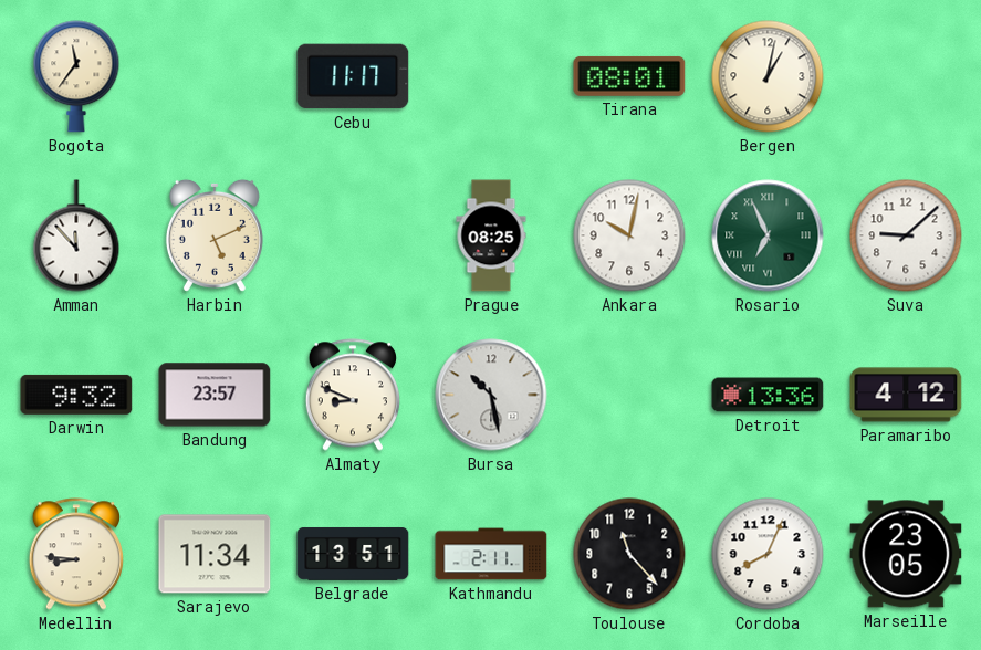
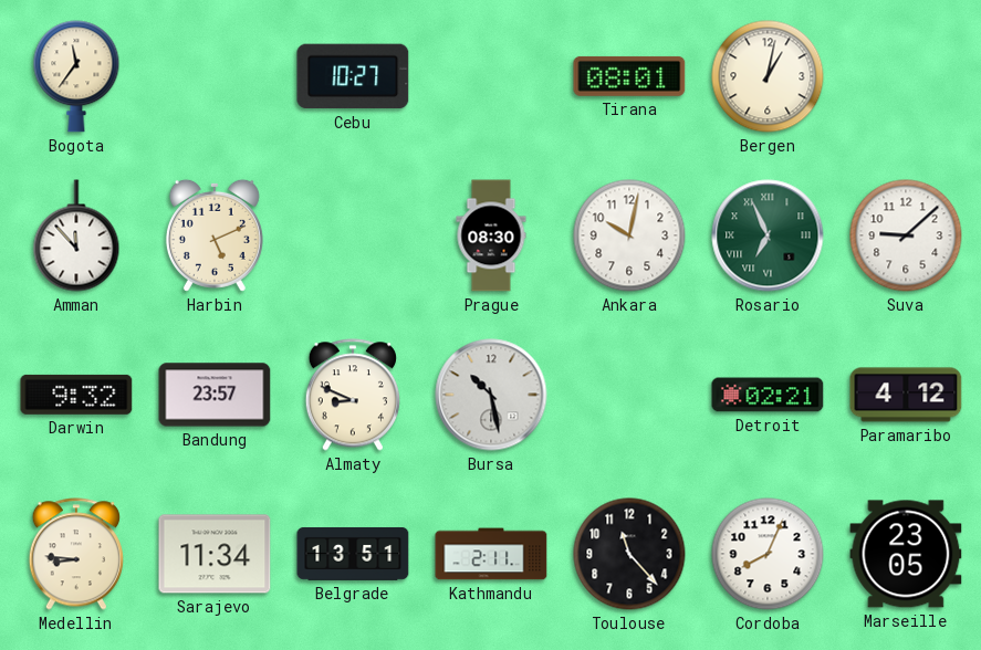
Cebu: 11:17 -> 10:27
Prague: 08:25 -> 08:30
Detroit: 13:36 -> 02:21
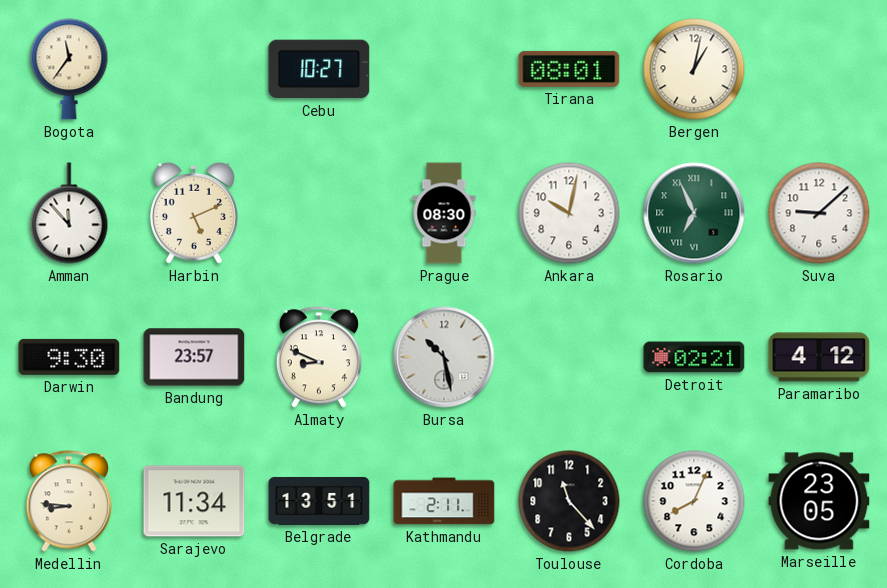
Darwin: 9:32 -> 9:30
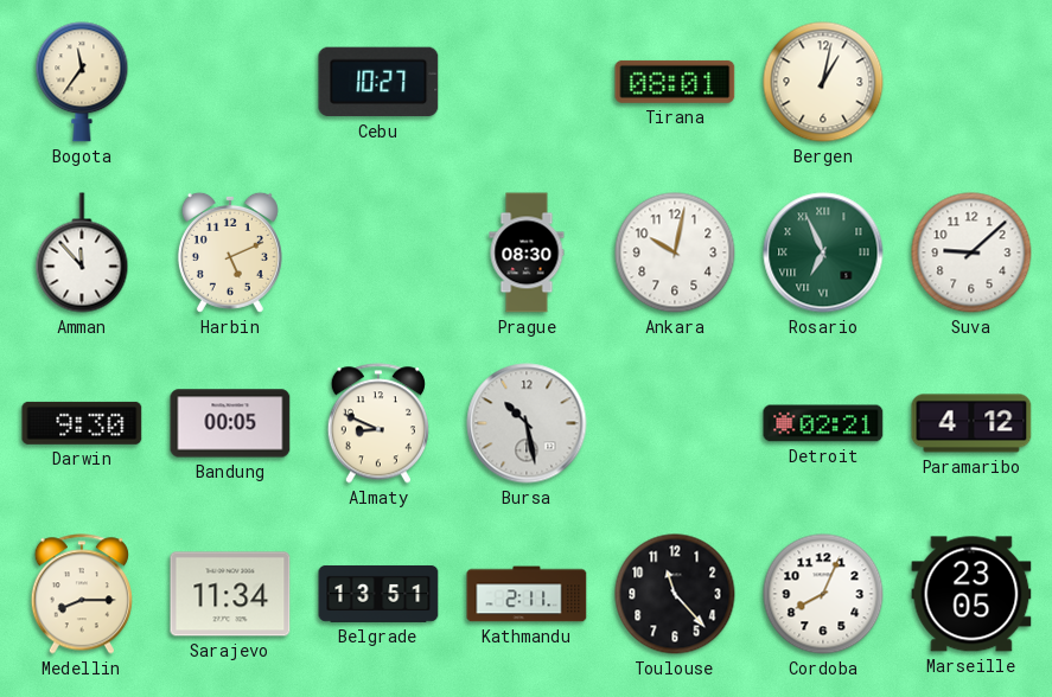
Bandung: 23:57 -> 00:05
Medellin: 8:46 -> 8:15
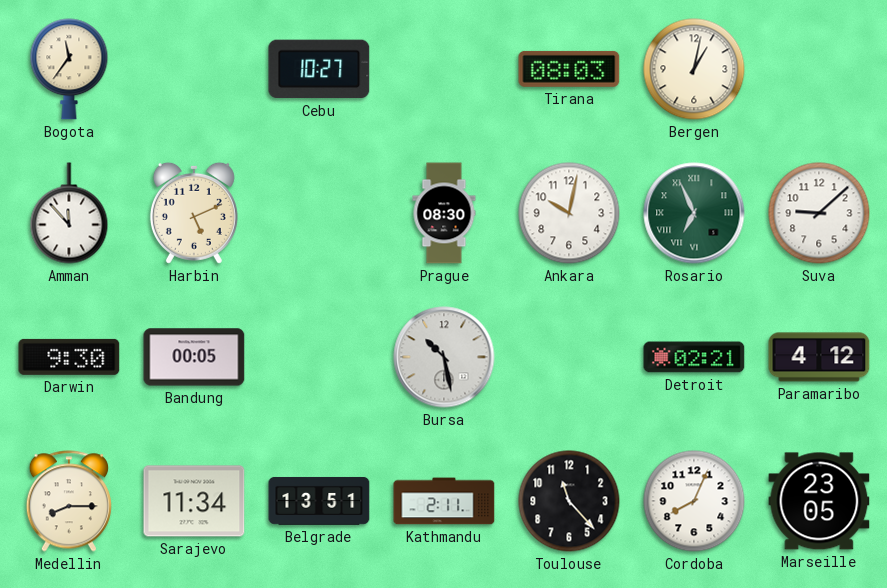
Tirana: 08:01 -> 08:03
Almaty: 8:49 -> none
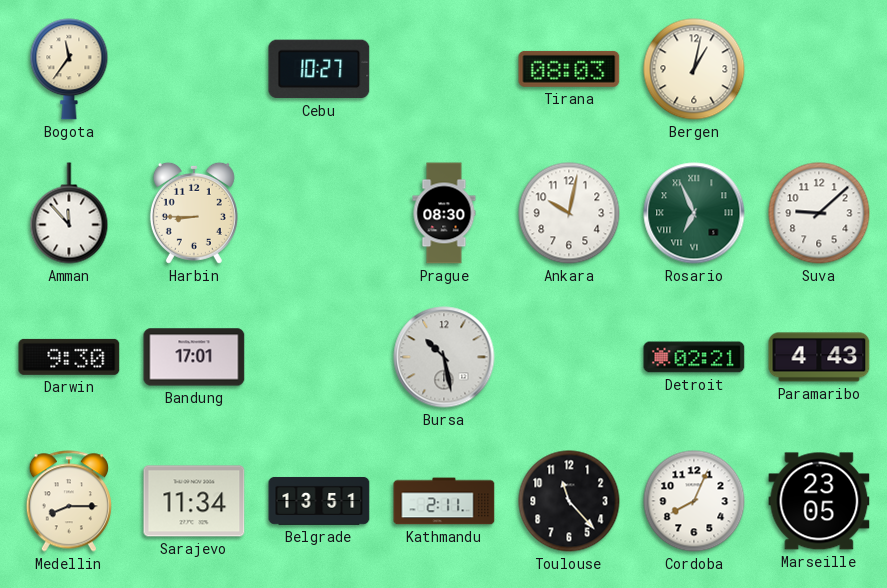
Harbin: 5:11 -> 8:45
Bandung: 00:05 -> 17:01
Paramaribo: 4:12 -> 4:43
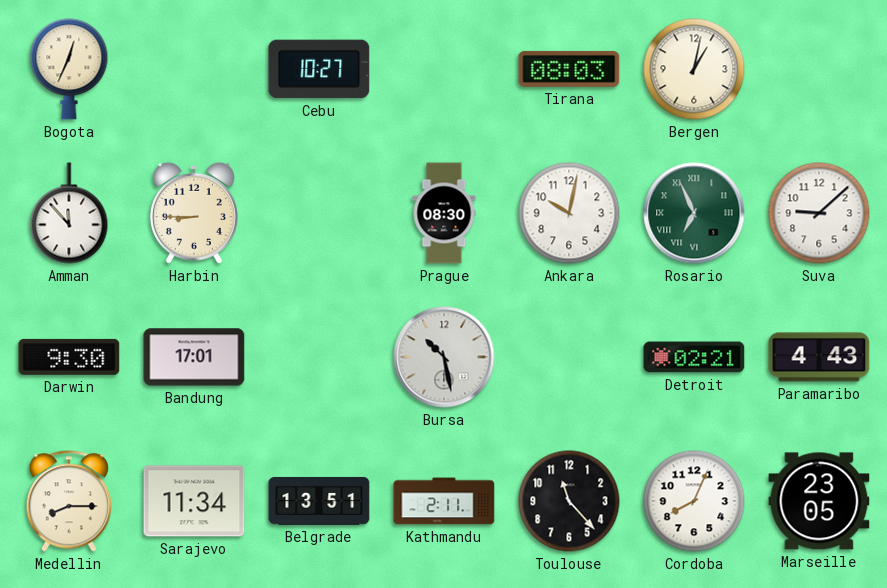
Bogota: 11:36 -> 12:34
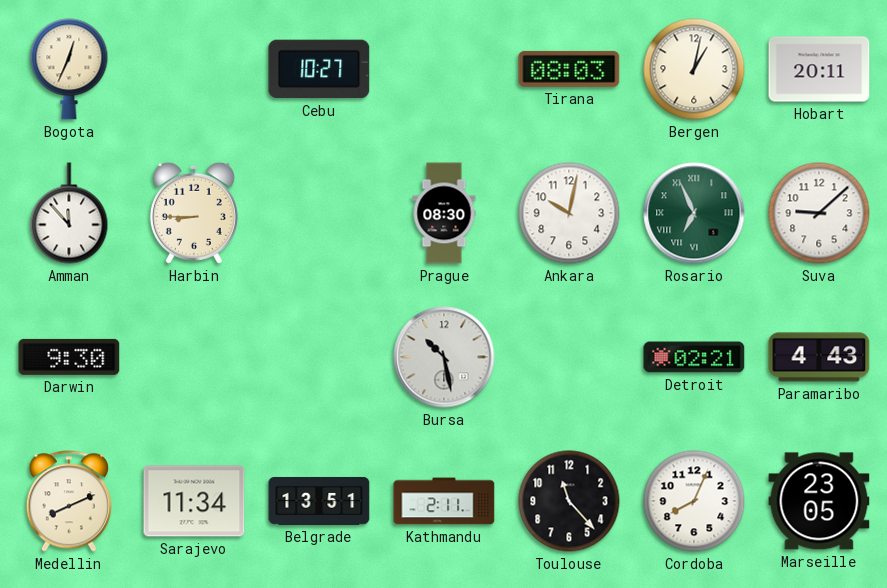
Hobart: none -> 20:11
Bandung: 17:01 -> none
Medellin: 8:15 -> 8:11
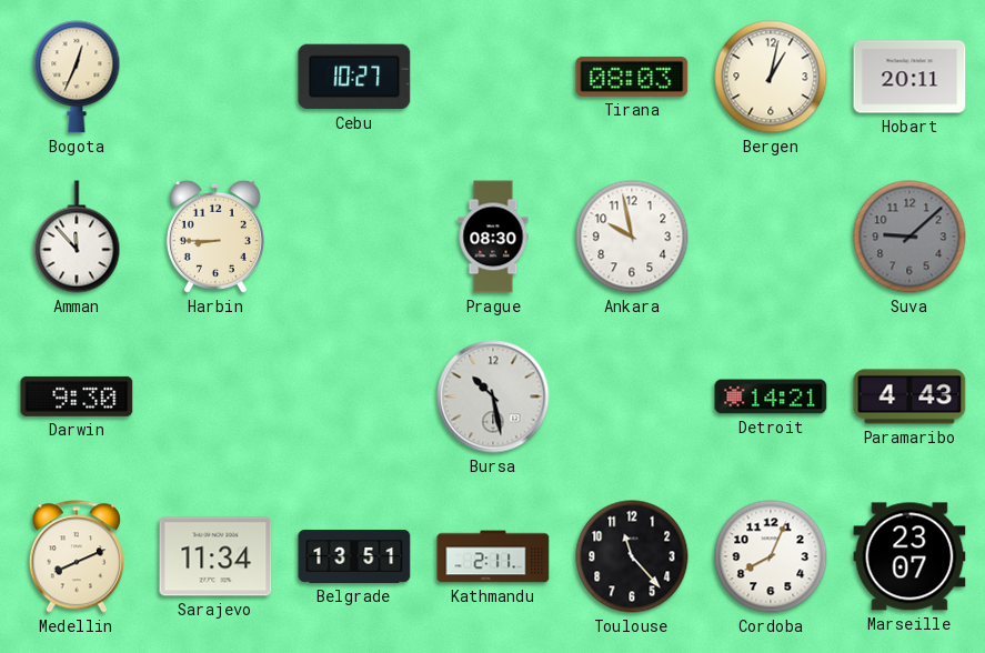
Ankara: 10:02 -> 9:58
Rosario: 6:56 -> none
Suva dial: white -> grey
Detroit: 02:21 -> 14:21
Marseille: 23:05 -> 23:07
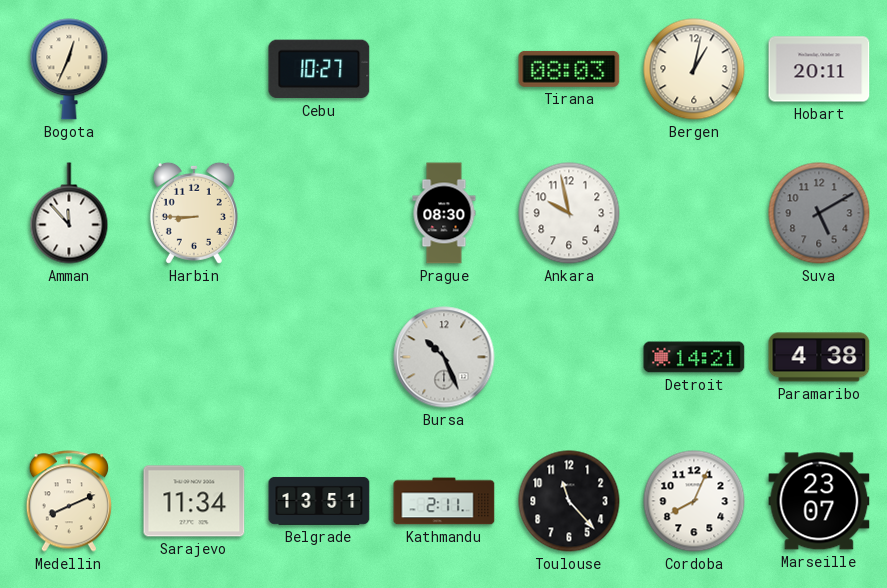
Suva: 9:08 -> 5:10
Darwin: 9:30 -> none
Bursa: 10:28 -> 10:26
Paramaribo: 4:43 -> 4:38
